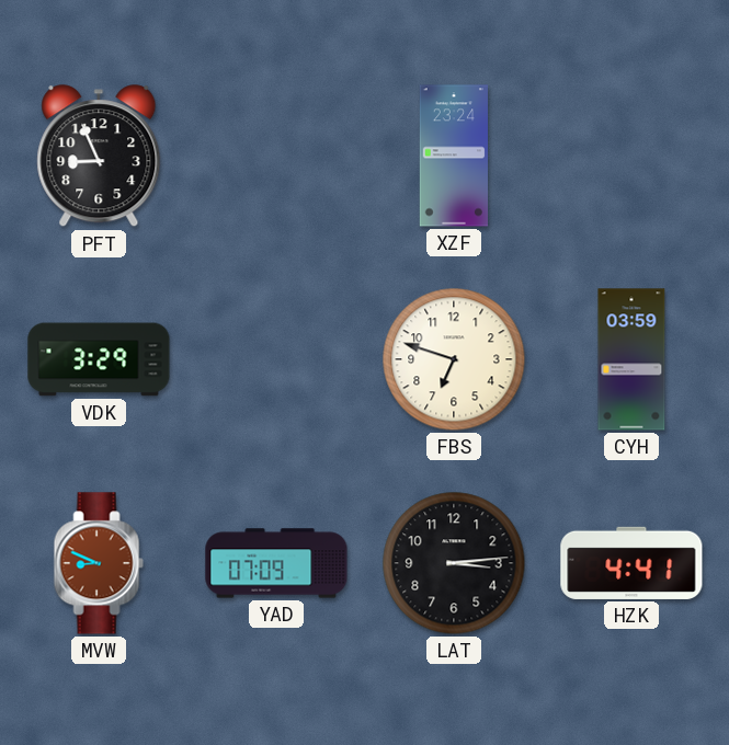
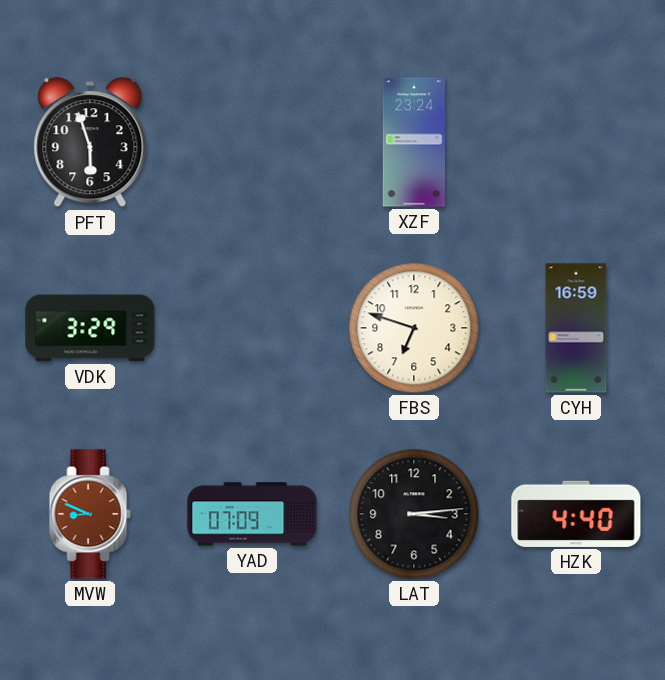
PFT: 8:56 -> 5:57
CYH: 03:59 -> 16:59
HZK: 4:41 -> 4:40
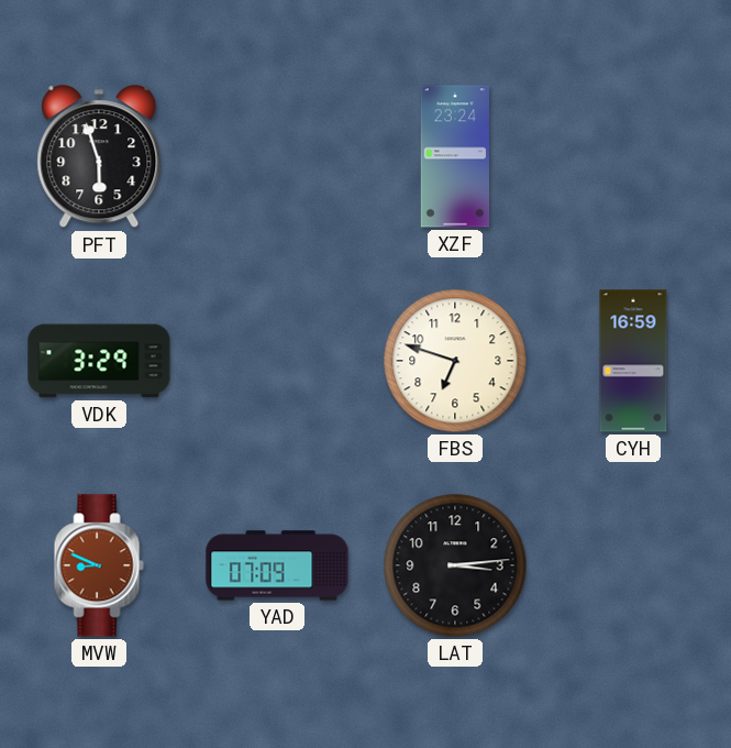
HZK: 4:40 -> none
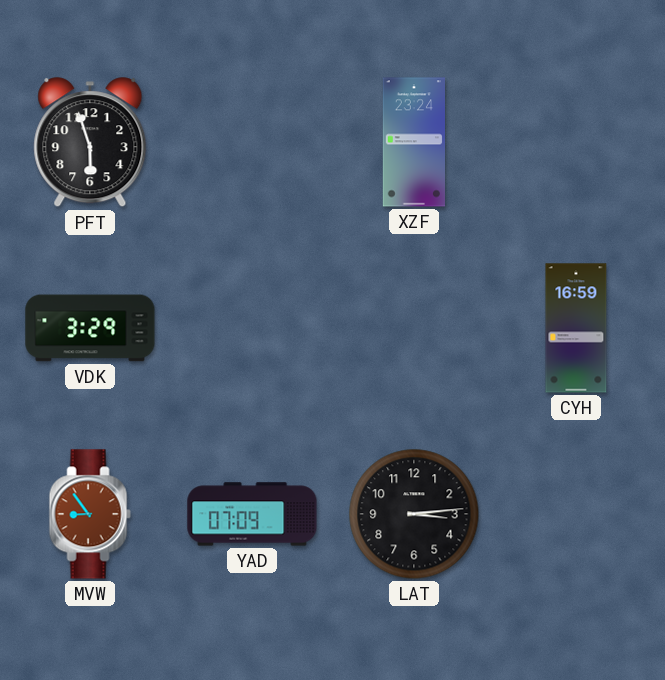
FBS: 6:48 -> none
MVW: 8:49 -> 8:54
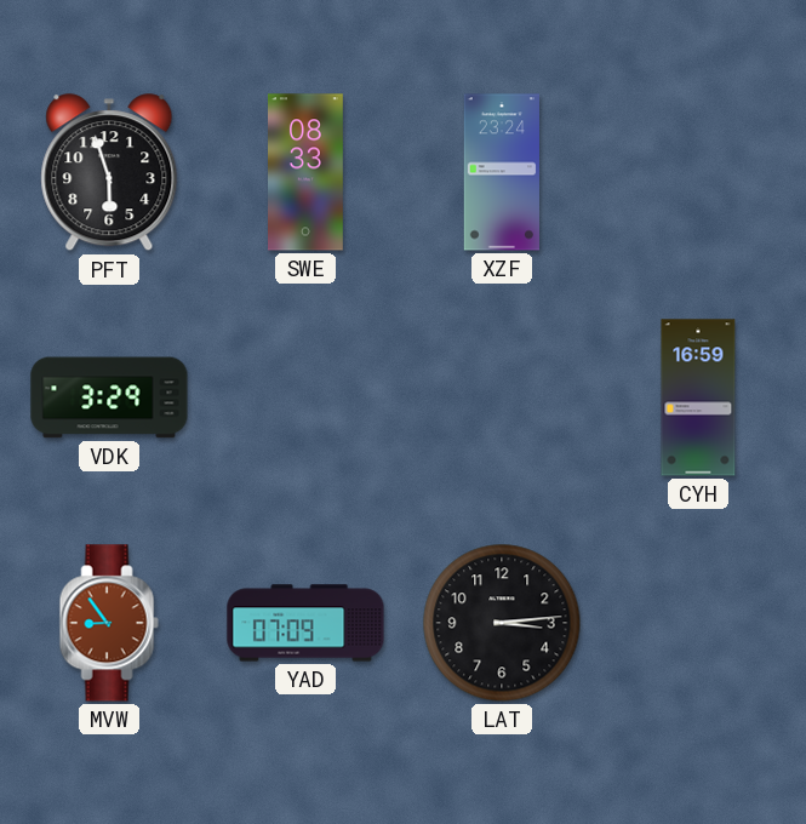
SWE: none -> 08:33
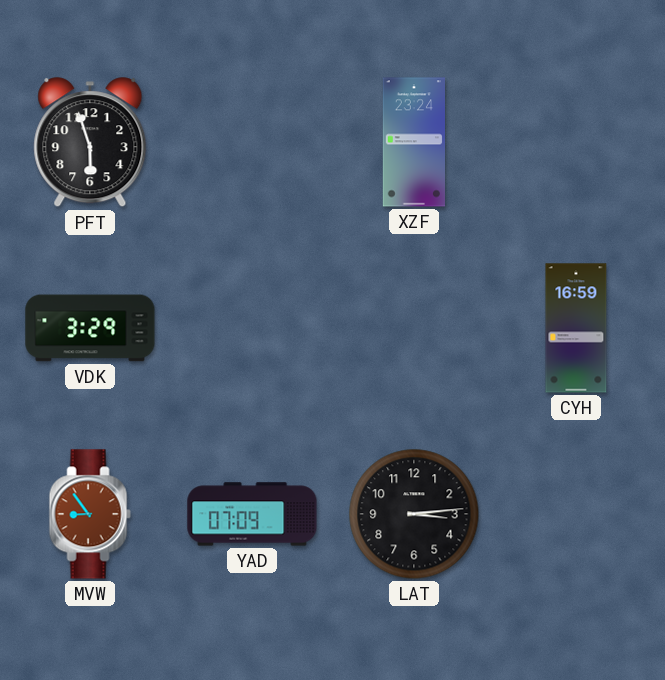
SWE: 08:33 -> none
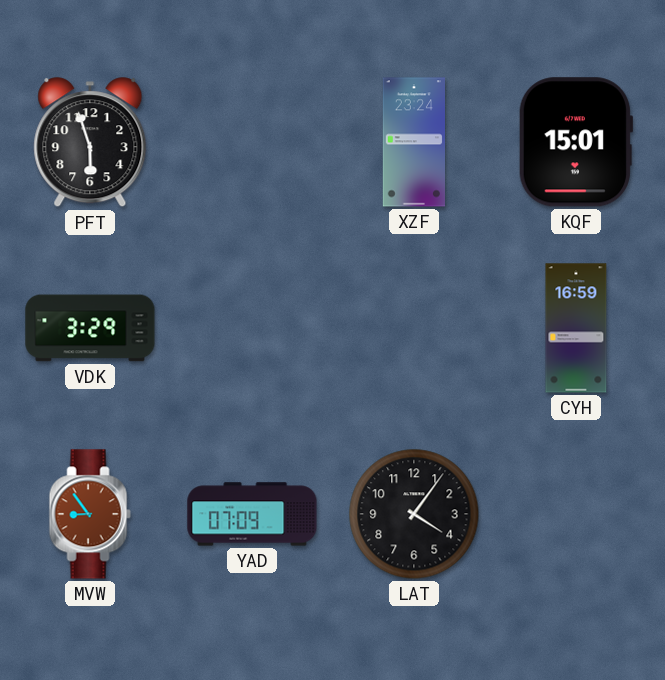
KQF: none -> 15:01
LAT: 3:14 -> 4:06
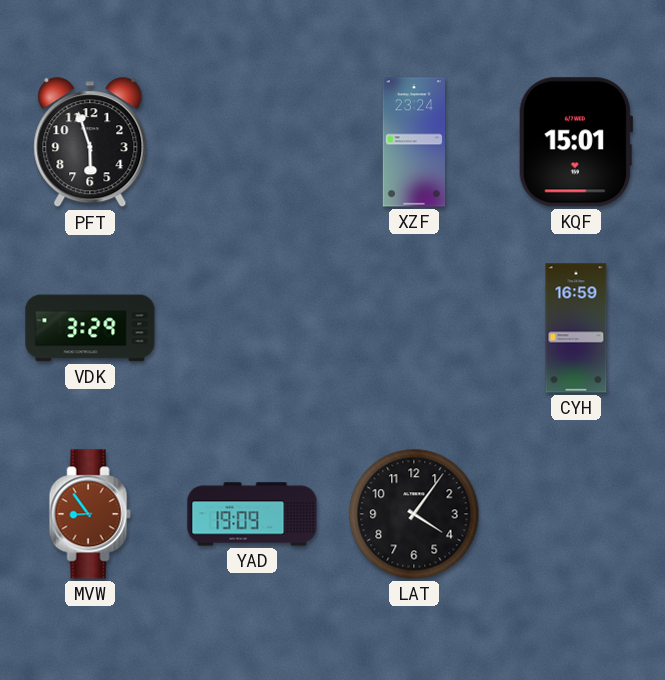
YAD: 07:09 -> 19:09
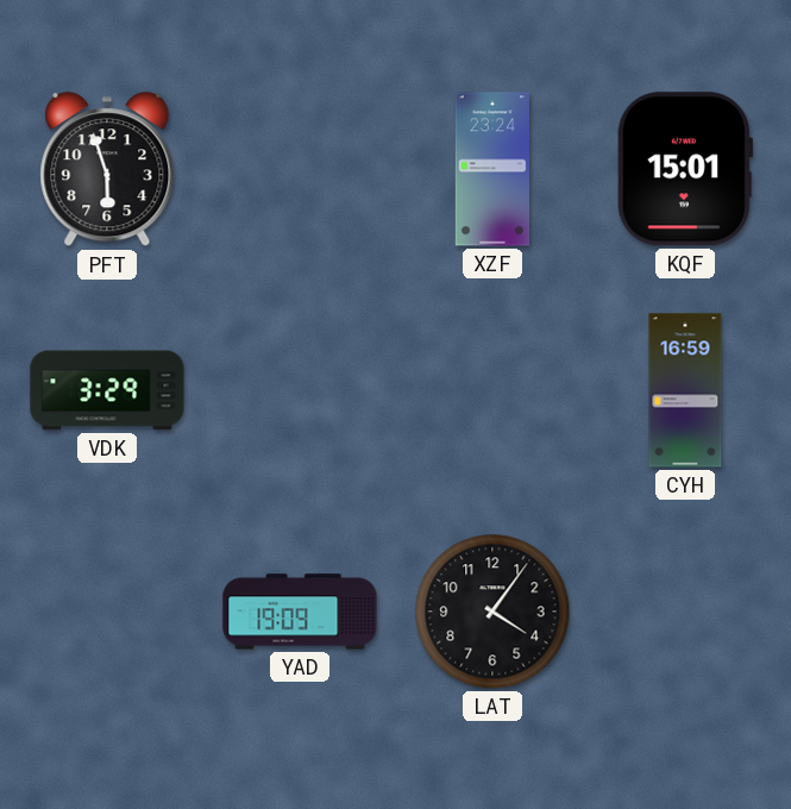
MVW: 8:54 -> none
